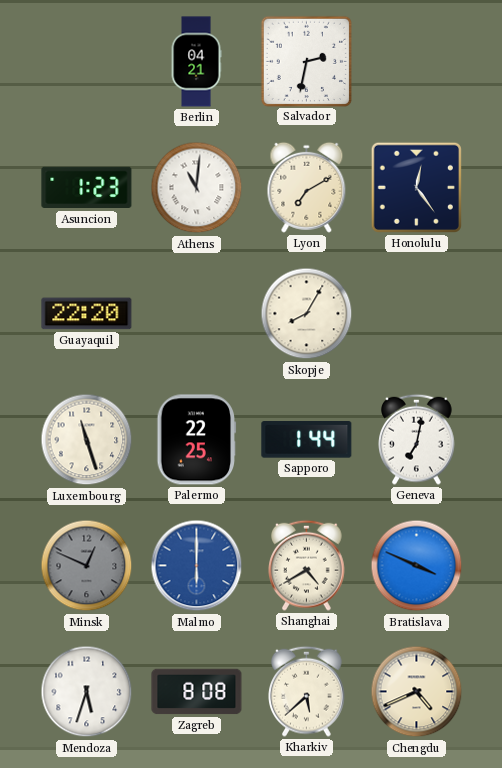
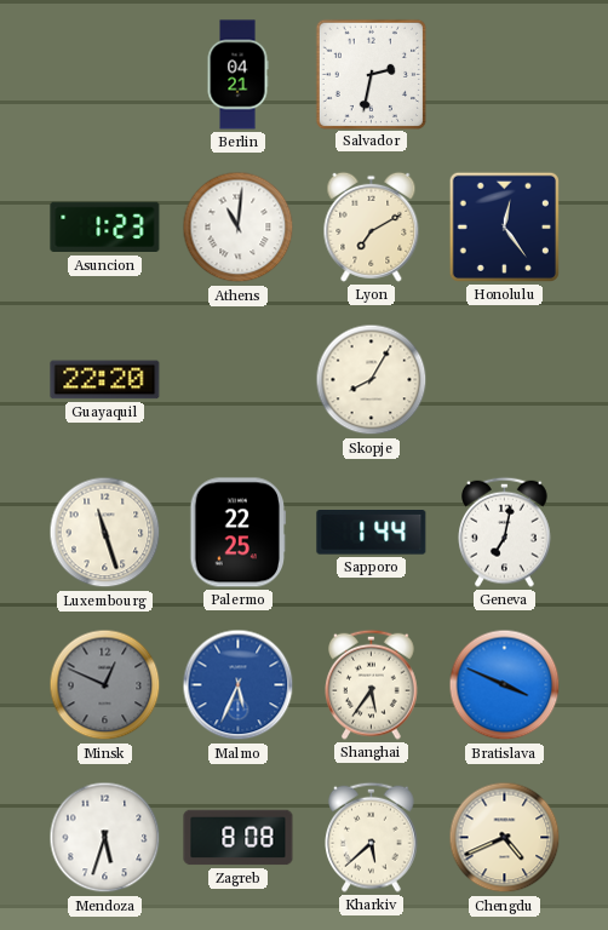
Malmo: 6:00 -> 5:34
Shanghai: 4:40 -> 5:36
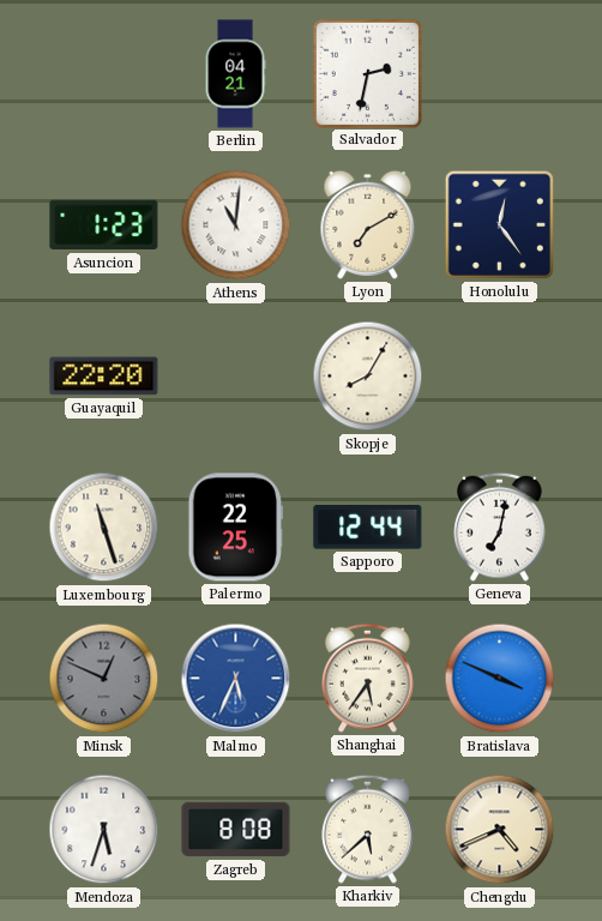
Sapporo: 1:44 -> 12:44
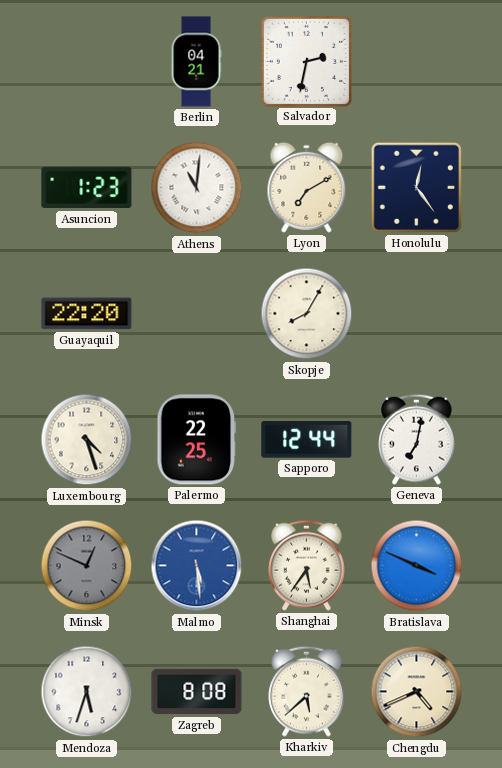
Luxembourg: 11:27 -> 4:27
Malmo: 5:34 -> 5:29
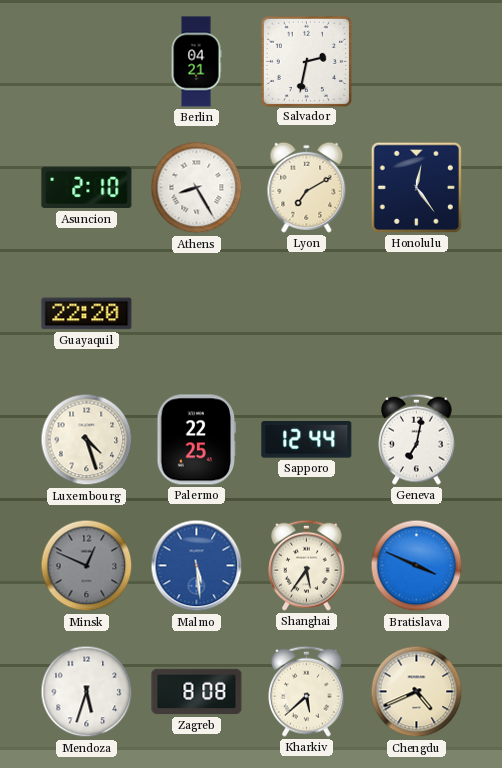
Asuncion: 1:23 -> 2:10
Athens: 11:01 -> 8:25
Skopje: 8:05 -> none
